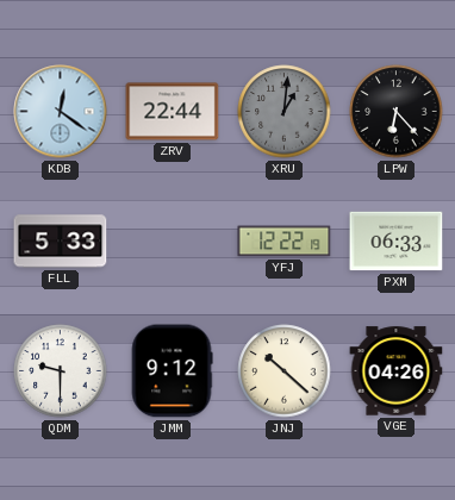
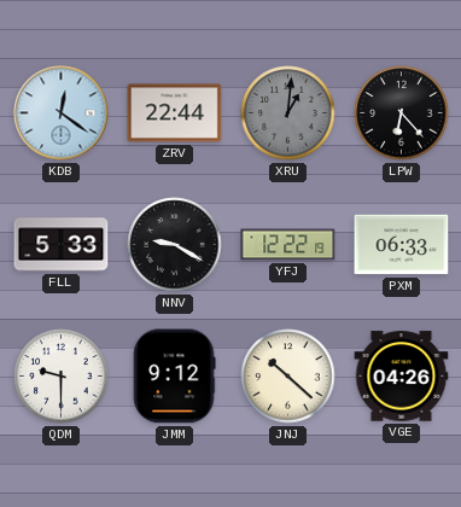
NNV: none -> 9:20
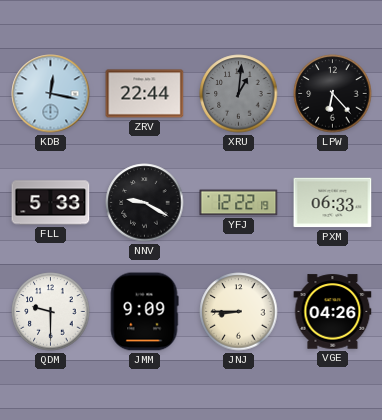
KDB: 12:21 -> 12:17
JMM: 9:12 -> 9:09
JNJ: 10:22 -> 8:45
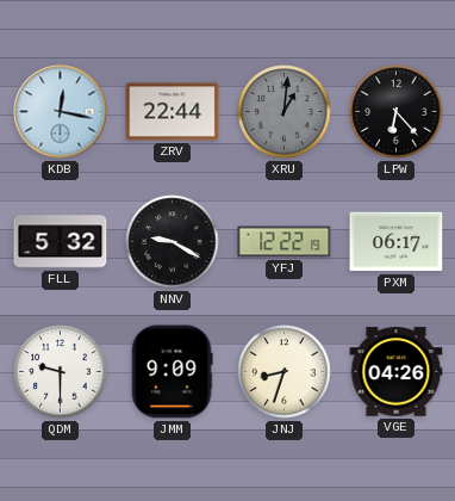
FLL: 5:33 -> 5:32
PXM: 06:33 -> 06:17
JNJ: 8:45 -> 8:33
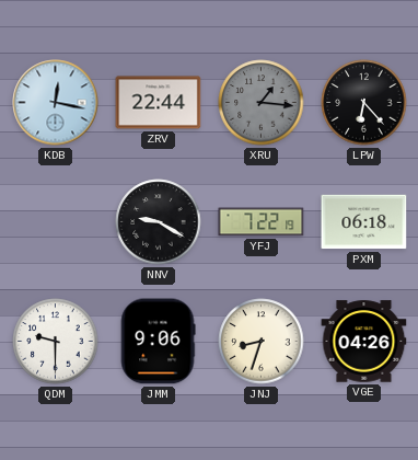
XRU: 1:01 -> 1:16
FLL: 5:32 -> none
YFJ: 12:22 -> 7:22
PXM: 06:17 -> 06:18
JMM: 9:09 -> 9:06
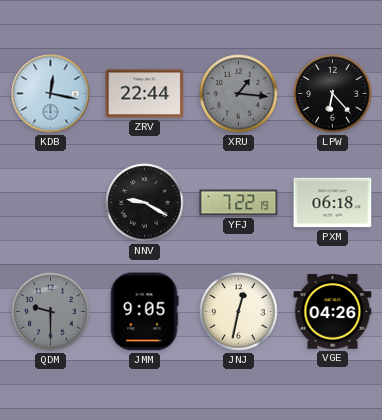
QDM dial: white -> grey
JMM: 9:06 -> 9:05
JNJ: 8:33 -> 12:32
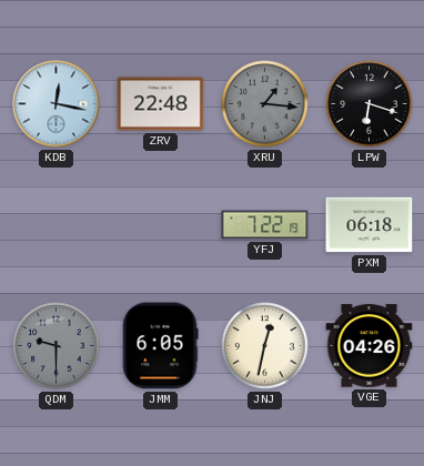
ZRV: 22:44 -> 22:48
LPW: 6:23 -> 6:18
NNV: 9:20 -> none
JMM: 9:05 -> 6:05
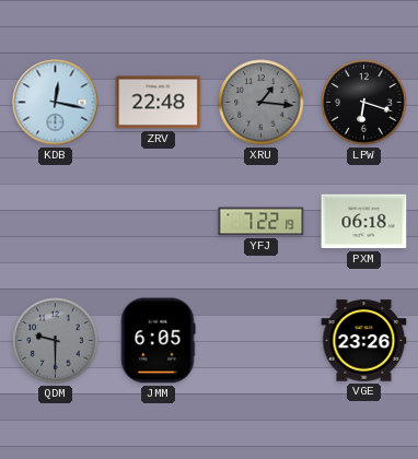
JNJ: 12:32 -> none
VGE: 04:26 -> 23:26
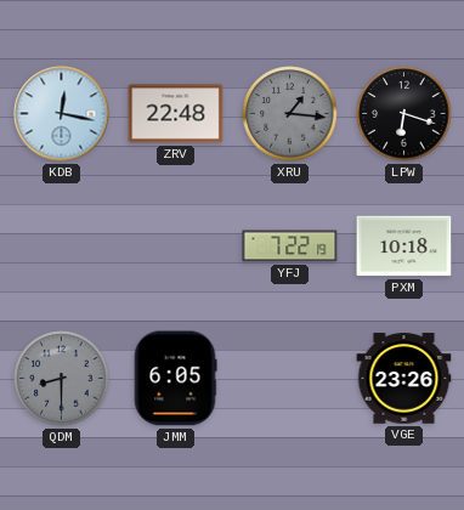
PXM: 06:18 -> 10:18
QDM: 9:30 -> 8:30
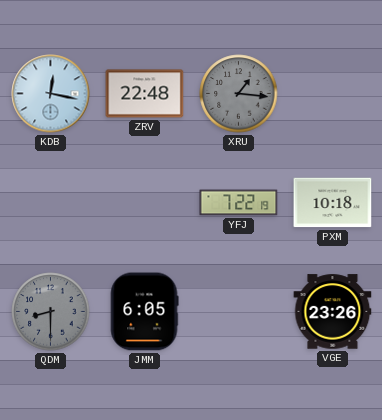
LPW: 6:18 -> none
